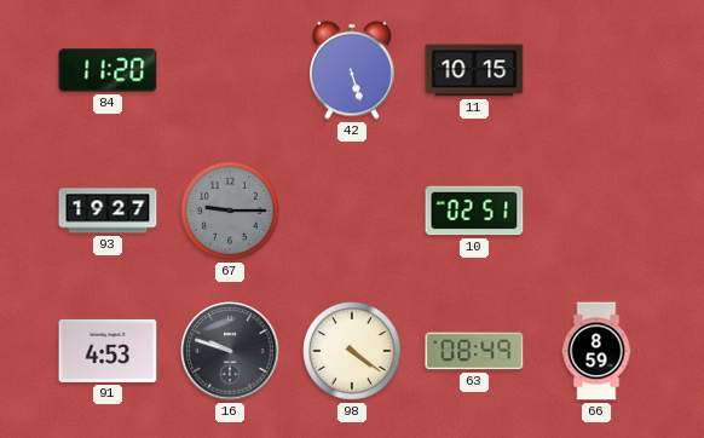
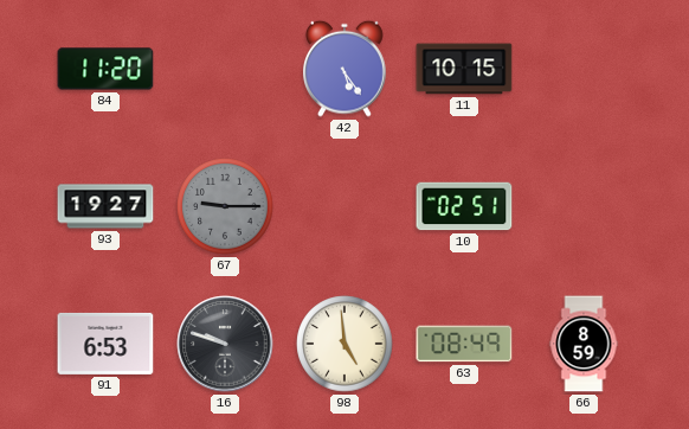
42: 5:27 -> 5:24
91: 4:53 -> 6:53
98: 4:21 -> 4:59
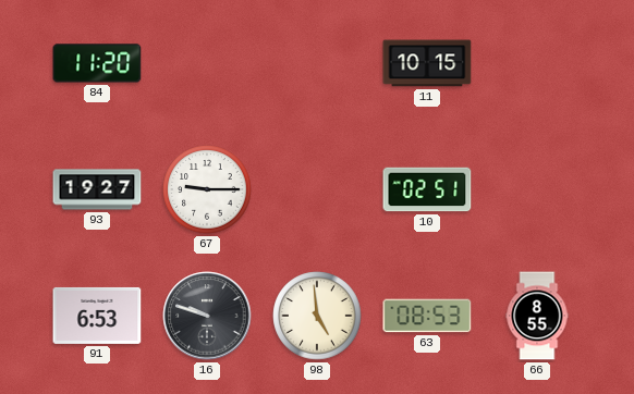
42: 5:24 -> none
67 dial: grey -> white
63: 08:49 -> 08:53
66: 8:59 -> 8:55
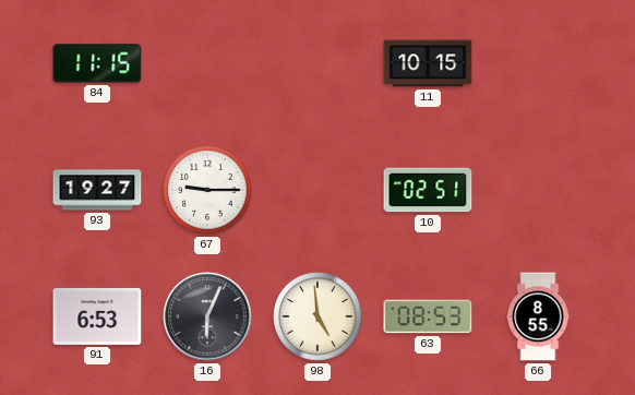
84: 11:20 -> 11:15
16: 9:48 -> 6:04
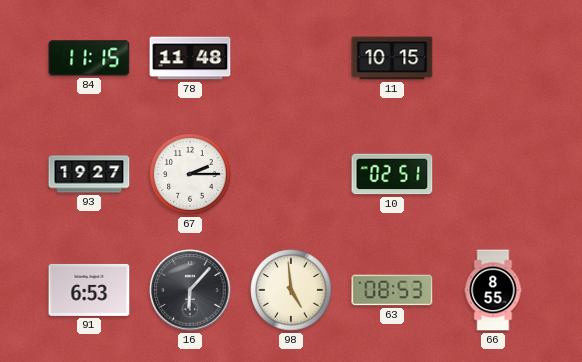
78: none -> 11:48
67: 9:15 -> 2:15
16: 6:04 -> 6:07
